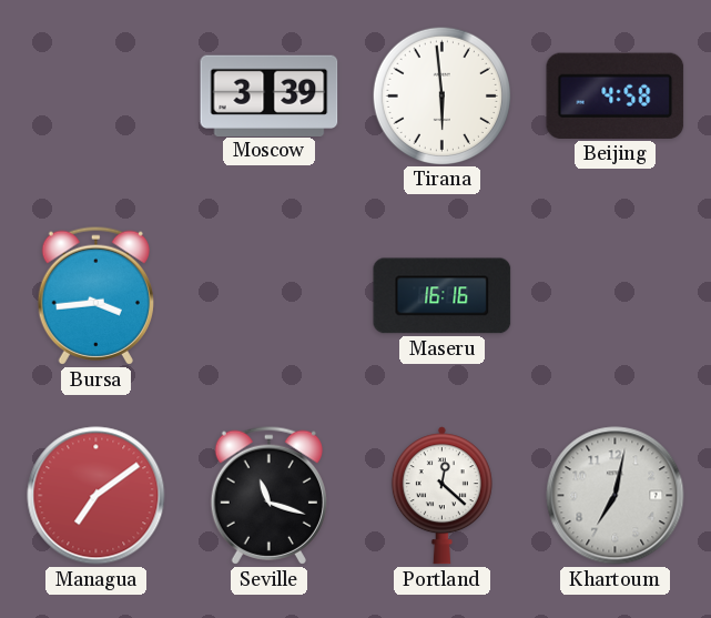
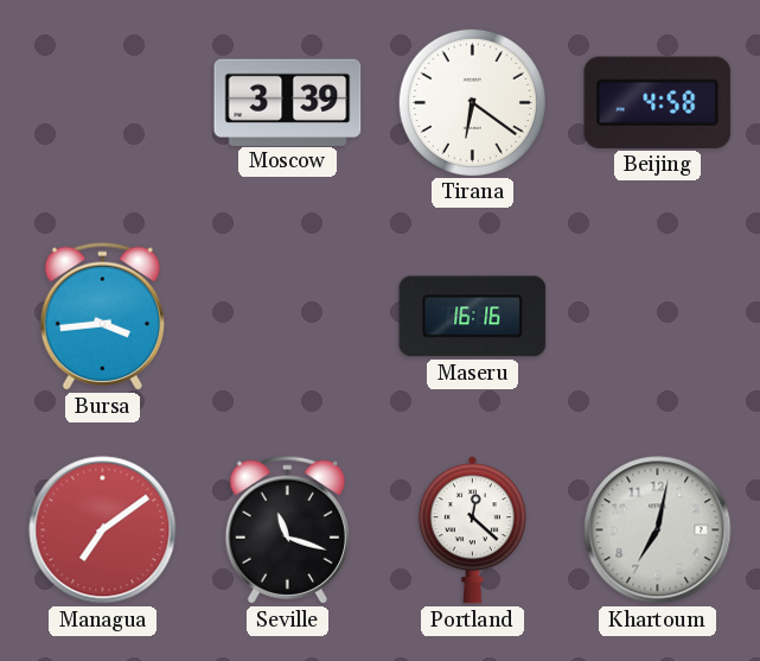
Tirana: 5:59 -> 6:21
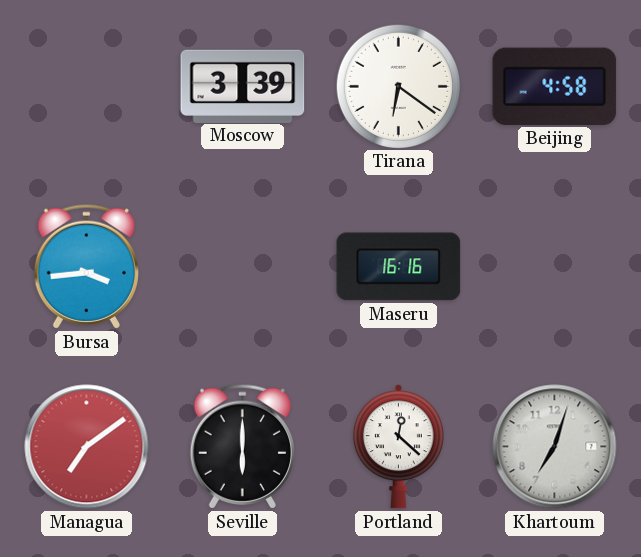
Seville: 11:18 -> 6:00
Khartoum: 7:02 -> 7:03
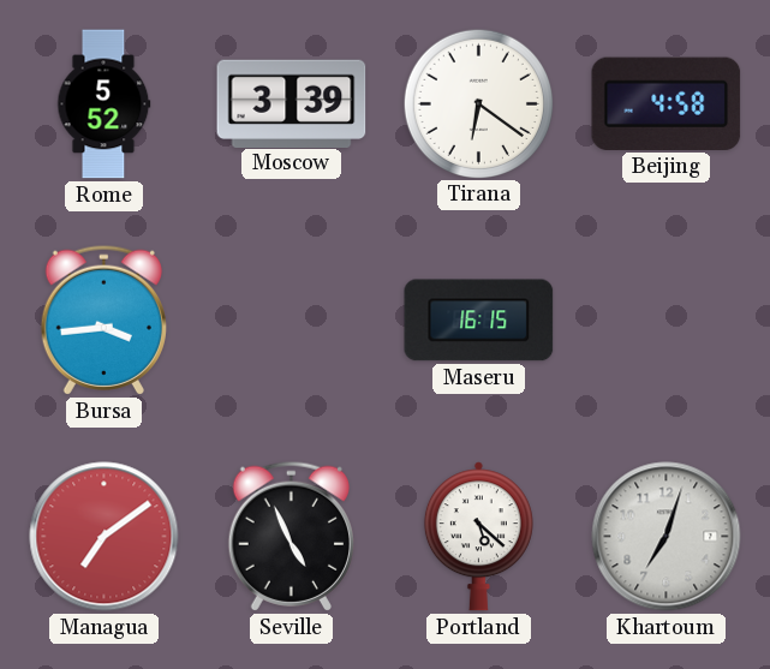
Rome: none -> 5:52
Maseru: 16:16 -> 16:15
Seville: 6:00 -> 4:56
Portland: 12:22 -> 5:22
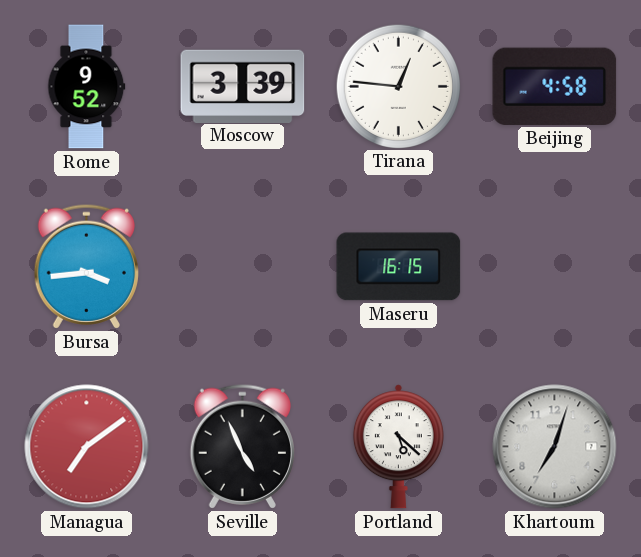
Rome: 5:52 -> 9:52
Tirana: 6:21 -> 12:46
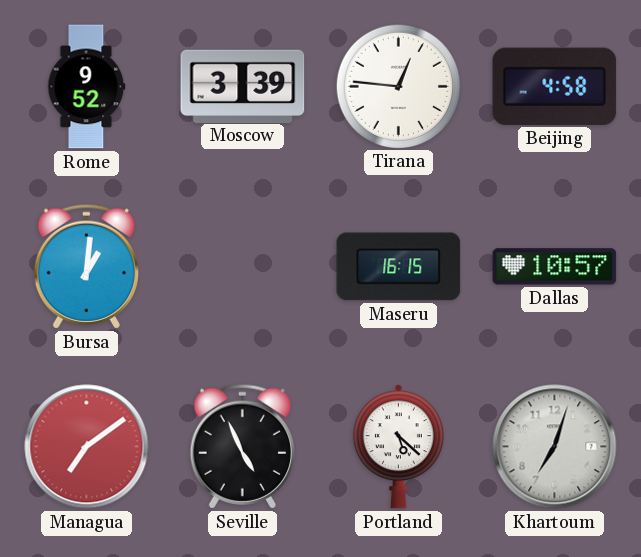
Bursa: 3:44 -> 1:01
Dallas: none -> 10:57
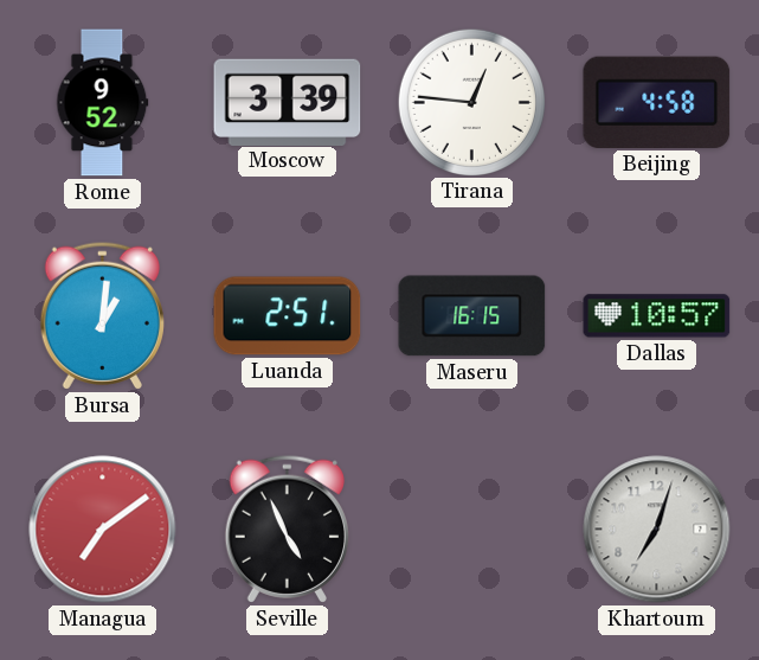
Luanda: none -> 2:51
Portland: 5:22 -> none
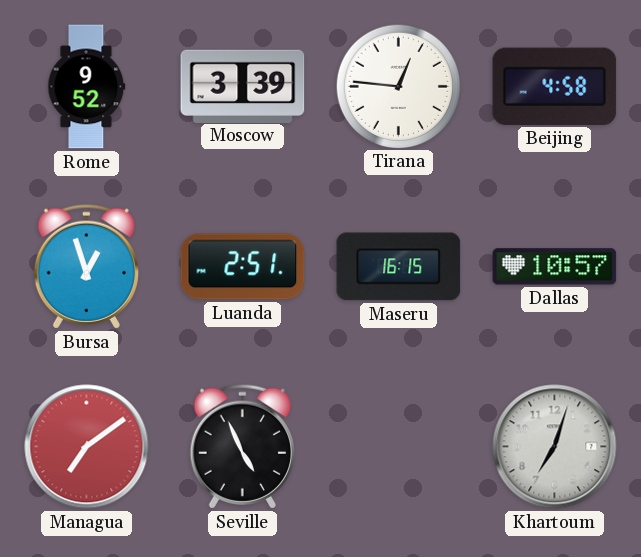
Bursa: 1:01 -> 12:57
